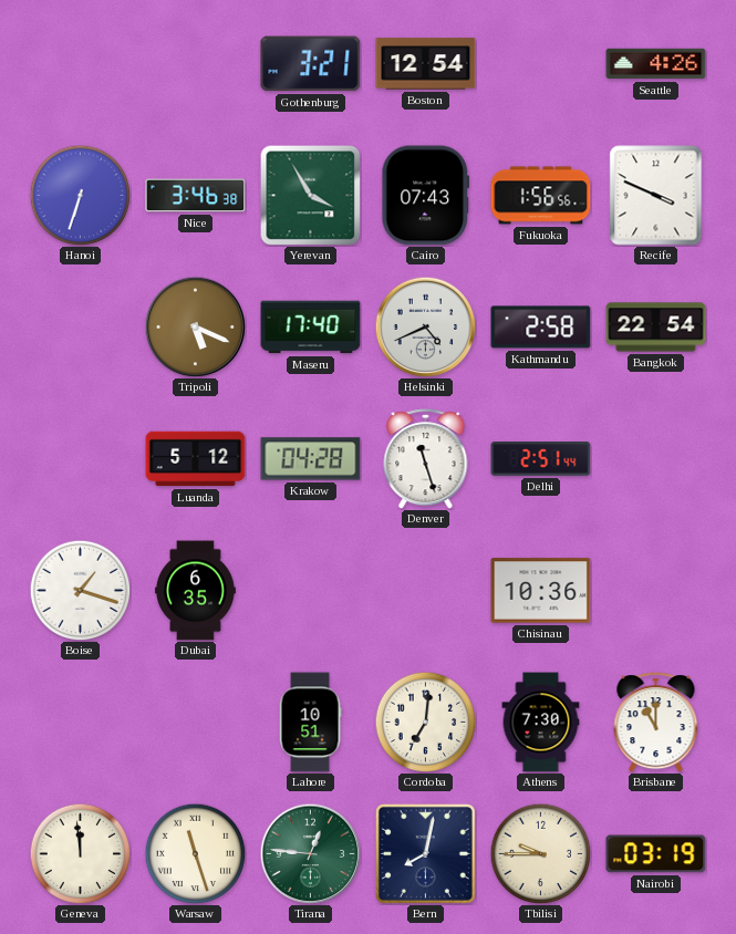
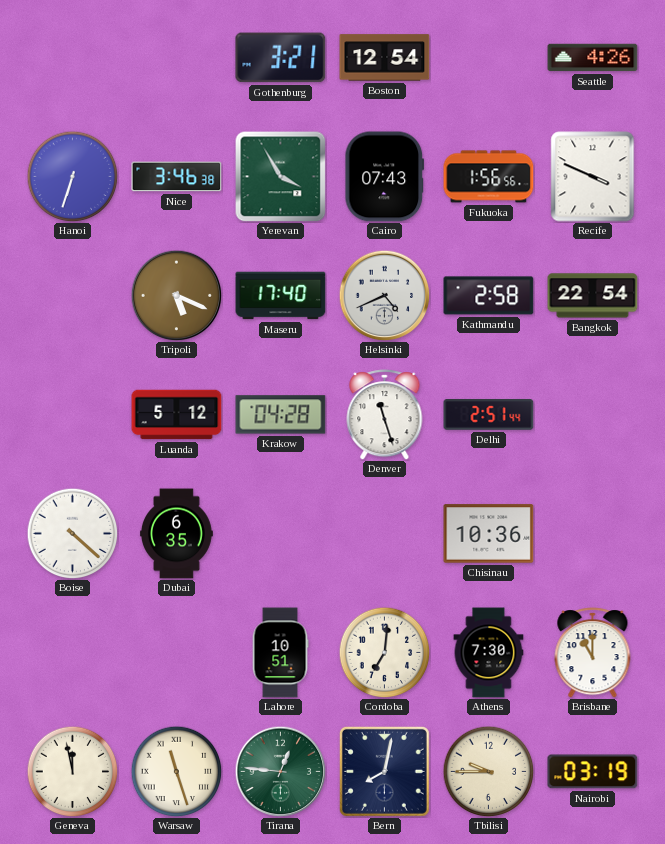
Boise: 1:18 -> 4:22
Geneva: 11:59 -> 11:58
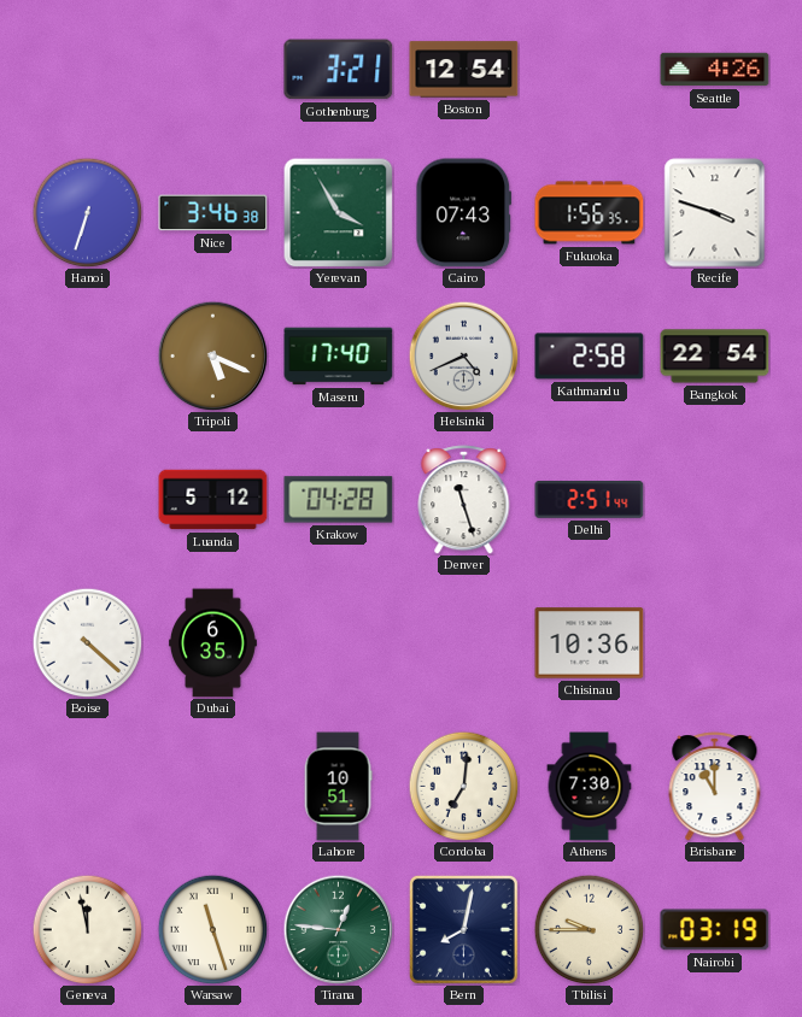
Fukuoka: 1:56:56 -> 1:56:35
Recife: 3:49 -> 3:48
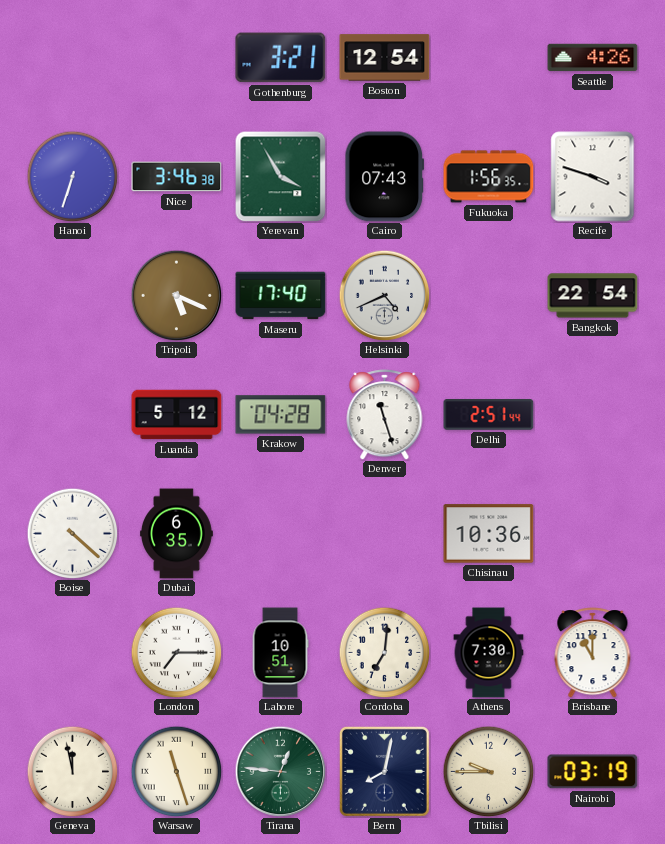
Kathmandu: 2:58 -> none
London: none -> 7:15
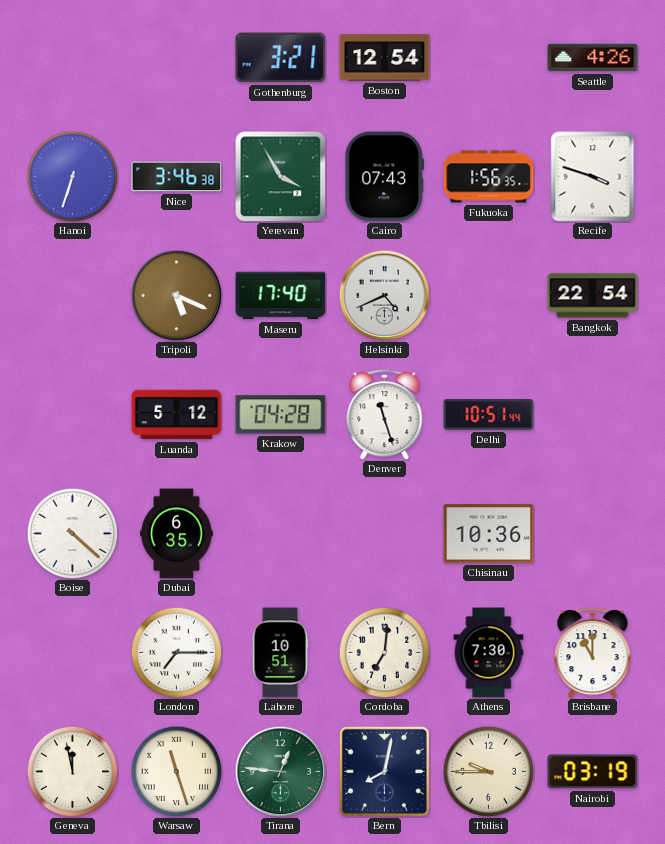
Delhi: 2:51 -> 10:51
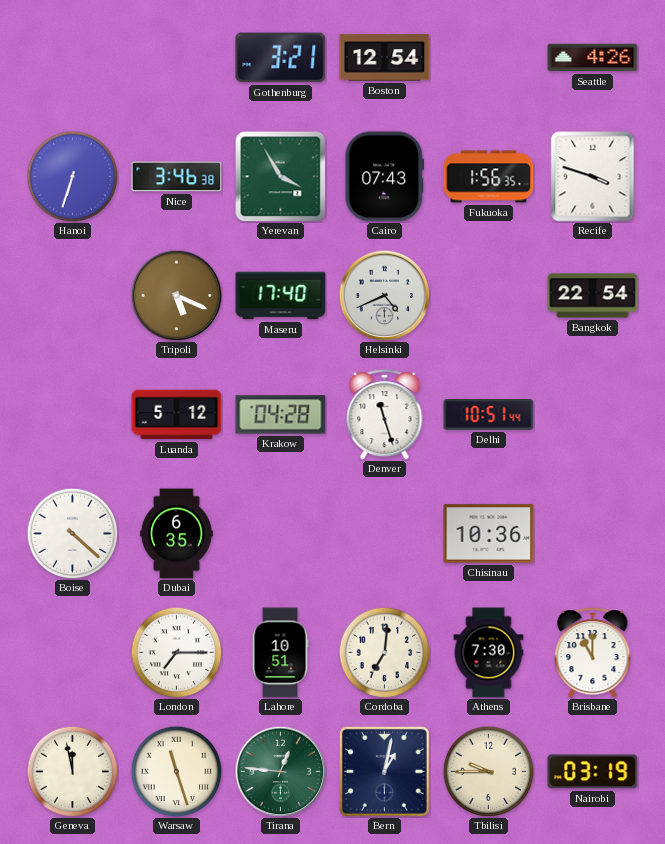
Bern: 8:02 -> 1:02
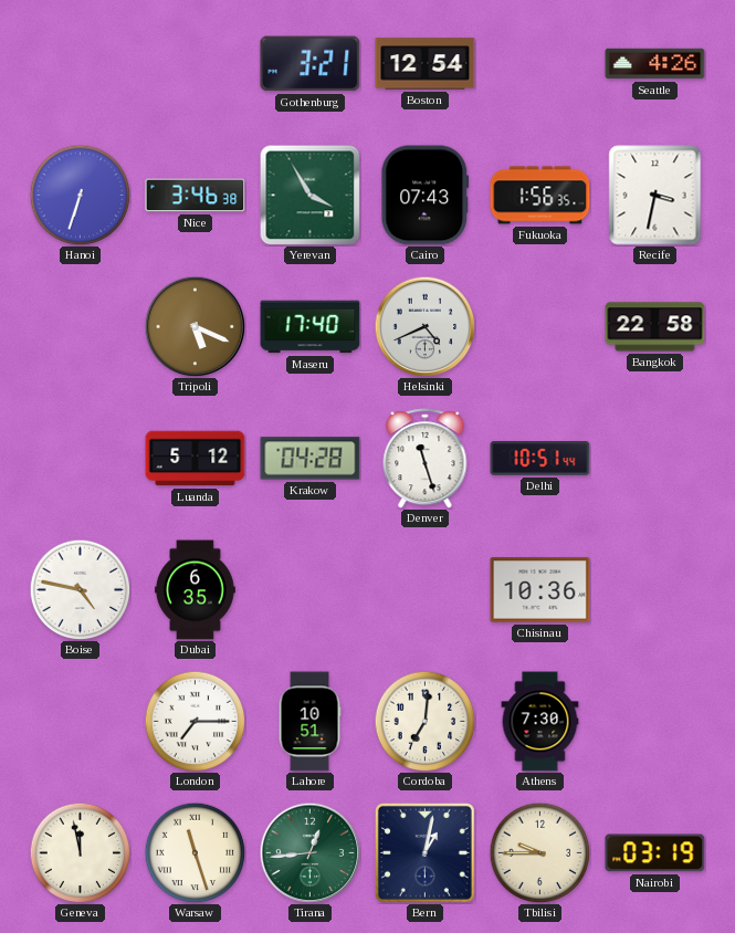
Recife: 3:48 -> 3:32
Bangkok: 22:54 -> 22:58
Boise: 4:22 -> 4:47
Brisbane: 11:00 -> none
Tirana: 12:46 -> 12:44
